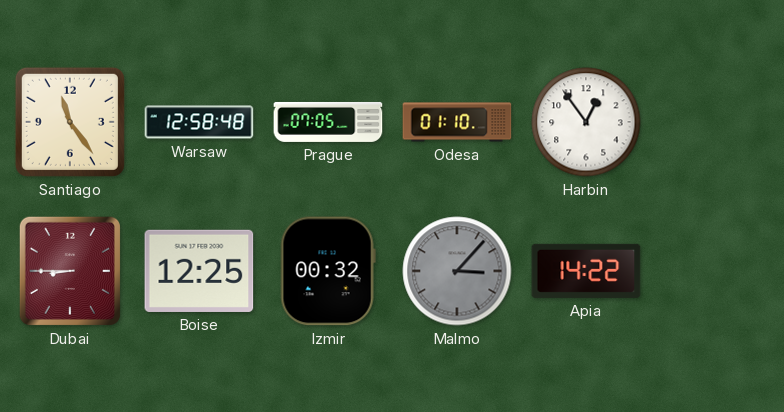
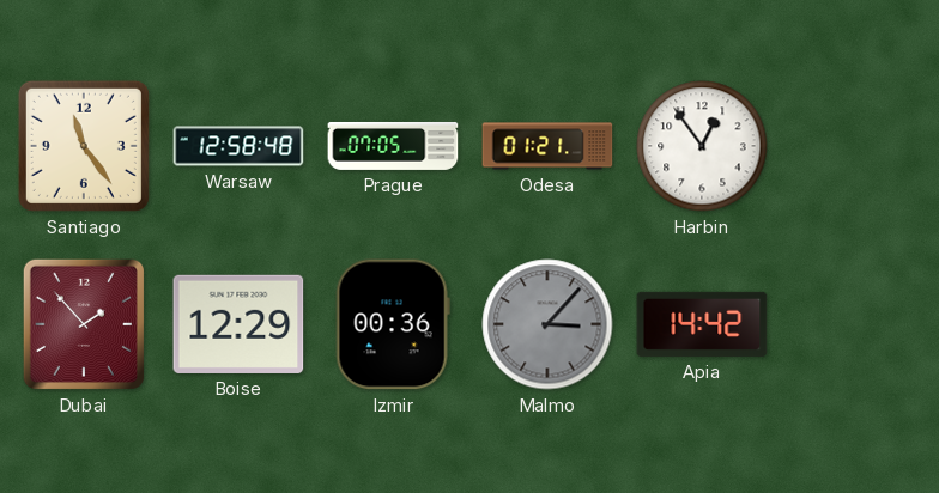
Odesa: 01:10 -> 01:21
Dubai: 8:45 -> 1:53
Boise: 12:25 -> 12:29
Izmir: 00:32 -> 00:36
Apia: 14:22 -> 14:42
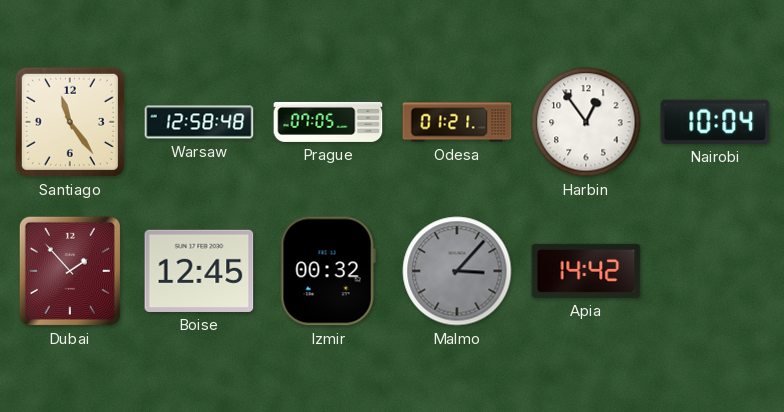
Nairobi: none -> 10:04
Boise: 12:29 -> 12:45
Izmir: 00:36 -> 00:32
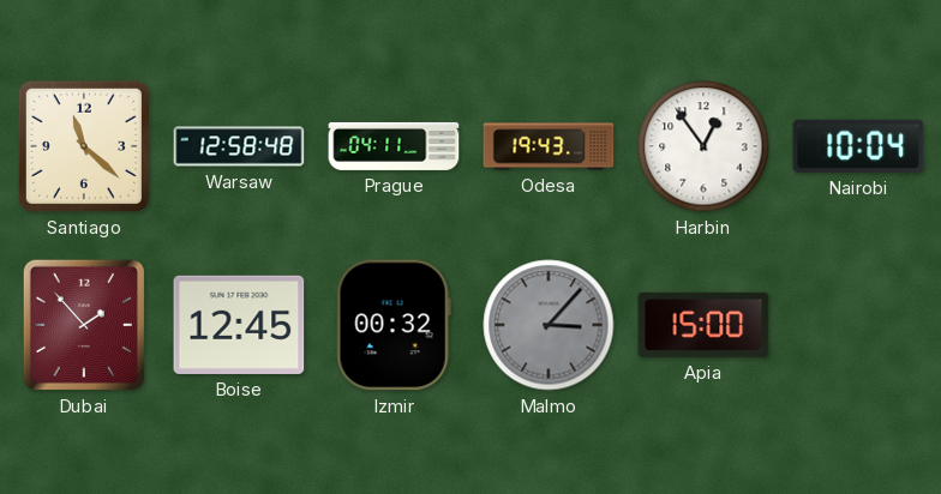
Santiago: 11:24 -> 11:22
Prague: 07:05 -> 04:11
Odesa: 01:21 -> 19:43
Apia: 14:42 -> 15:00
